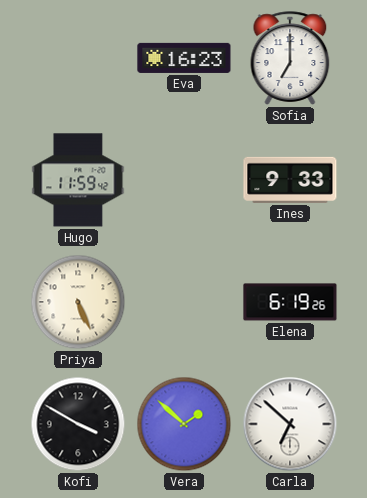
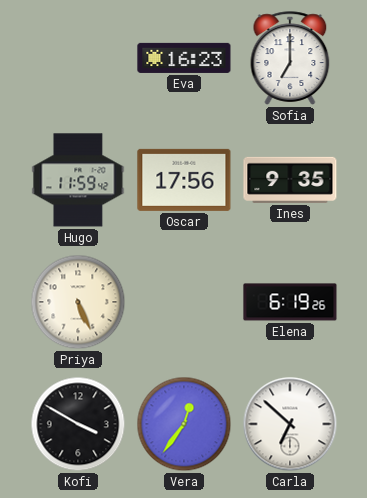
Oscar: none -> 17:56
Ines: 9:33 -> 9:35
Vera: 1:52 -> 12:36
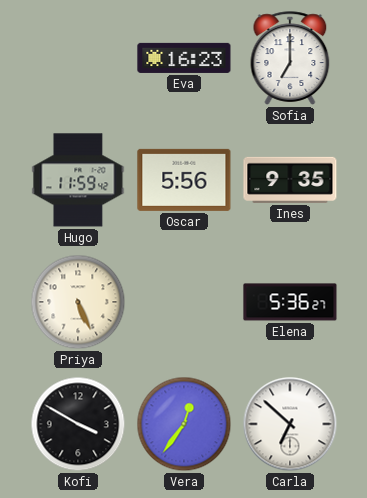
Oscar: 17:56 -> 5:56
Elena: 6:19 -> 5:36
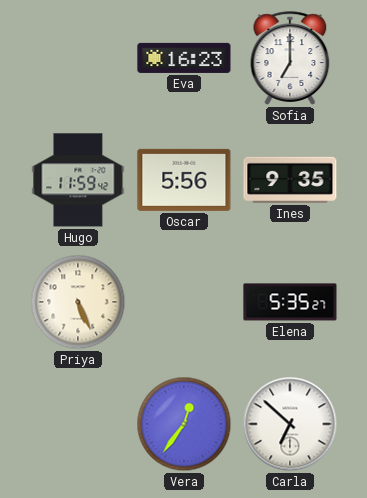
Elena: 5:36 -> 5:35
Kofi: 3:50 -> none
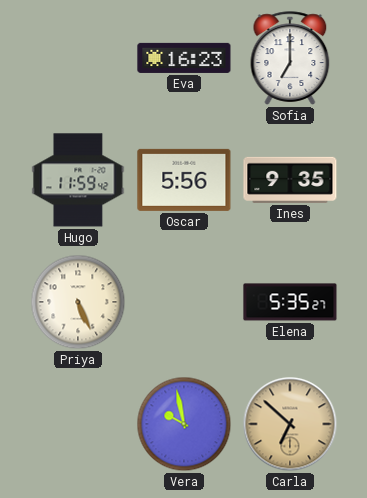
Vera: 12:36 -> 9:58
Carla dial: white -> champagne
